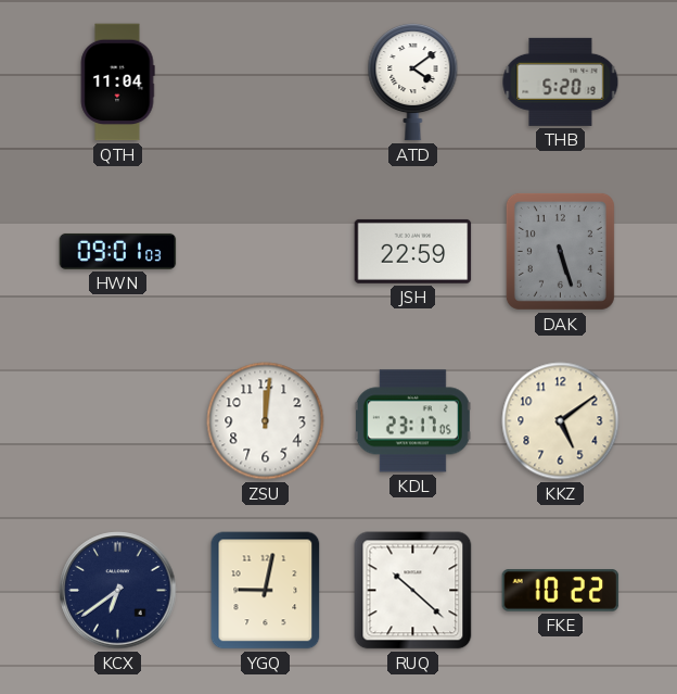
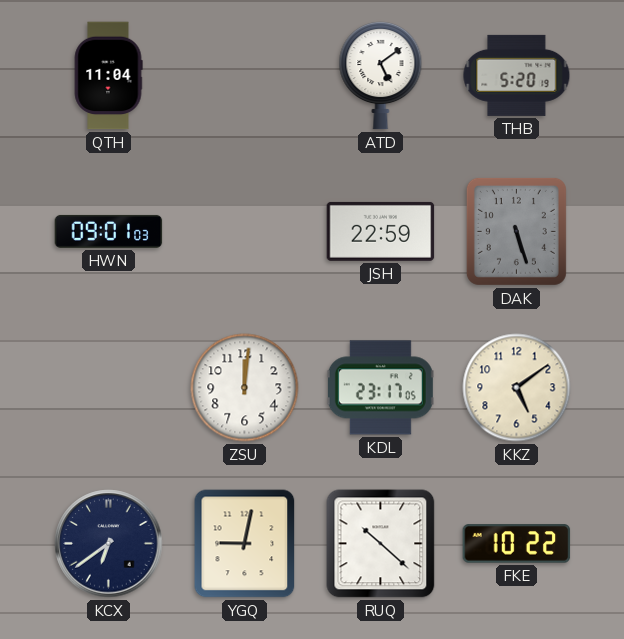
ATD: 4:09 -> 5:09
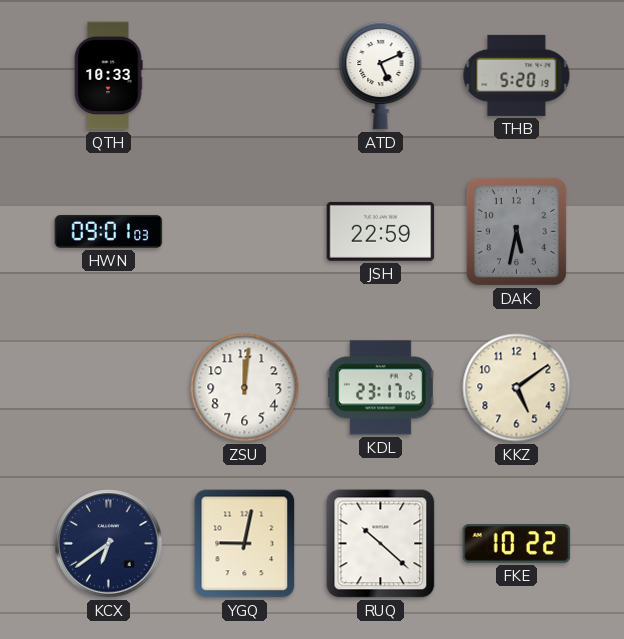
QTH: 11:04 -> 10:33
ATD: 5:09 -> 5:11
DAK: 5:27 -> 5:32
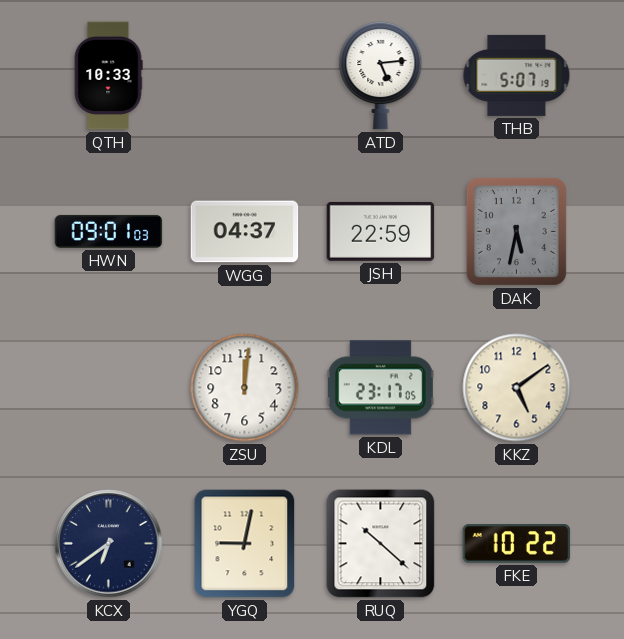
ATD: 5:11 -> 5:14
THB: 5:20 -> 5:07
WGG: none -> 04:37
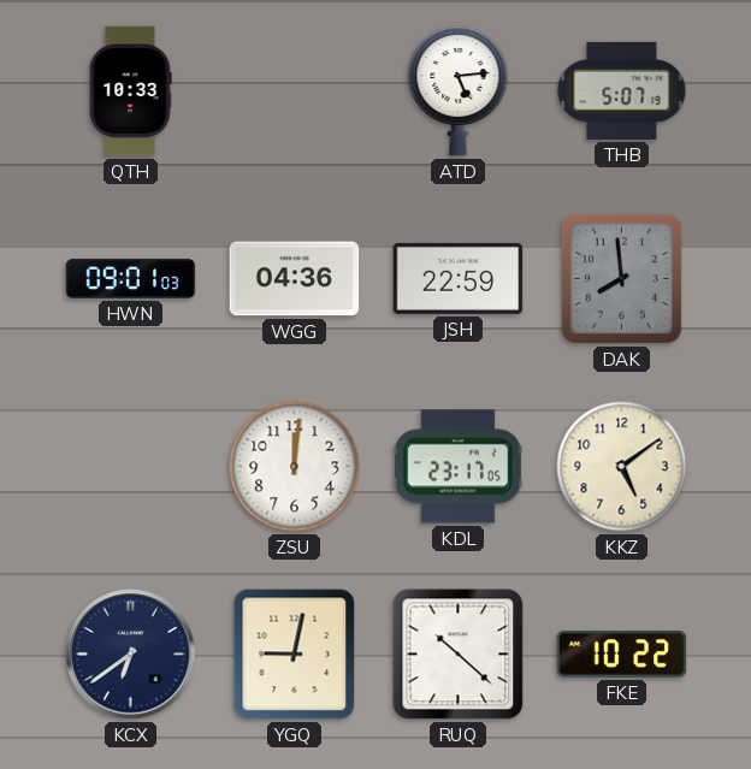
WGG: 04:37 -> 04:36
DAK: 5:32 -> 7:59
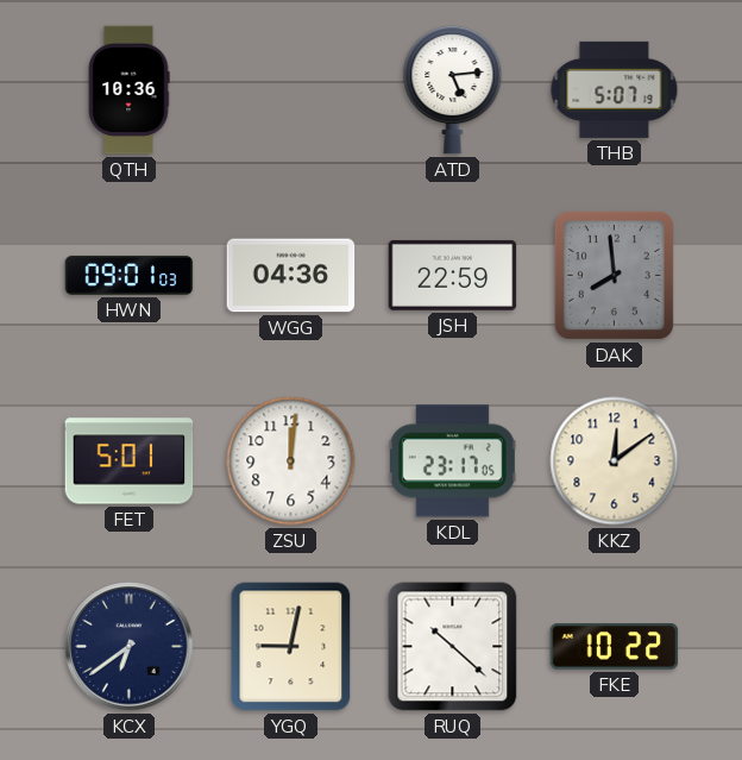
QTH: 10:33 -> 10:36
FET: none -> 5:01
KKZ: 5:09 -> 12:09
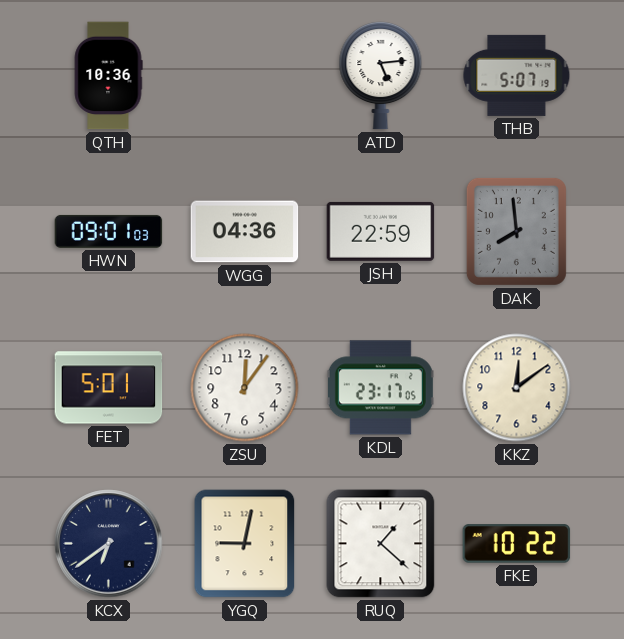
ZSU: 12:01 -> 12:06
RUQ: 10:22 -> 1:22
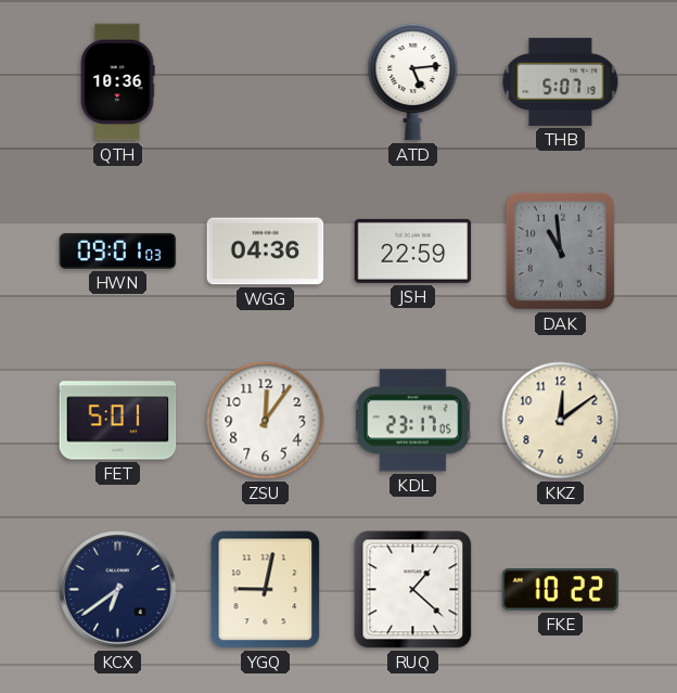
DAK: 7:59 -> 10:59
